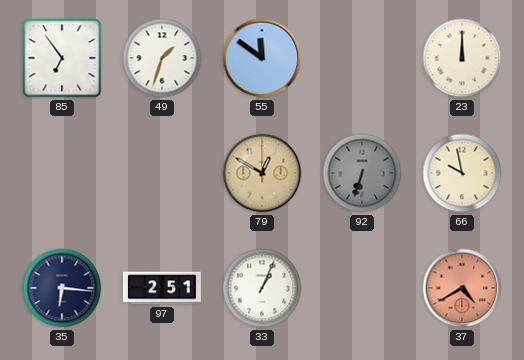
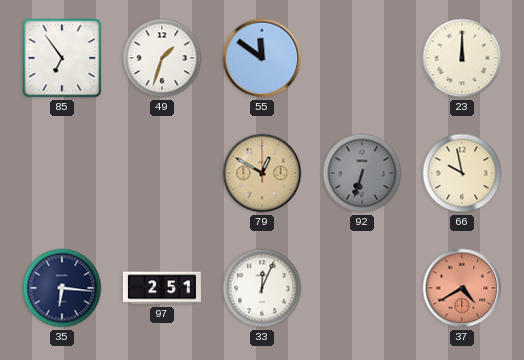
33: 1:04 -> 12:04
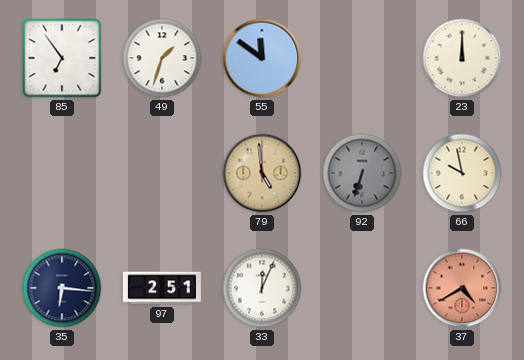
79: 12:50 -> 4:59
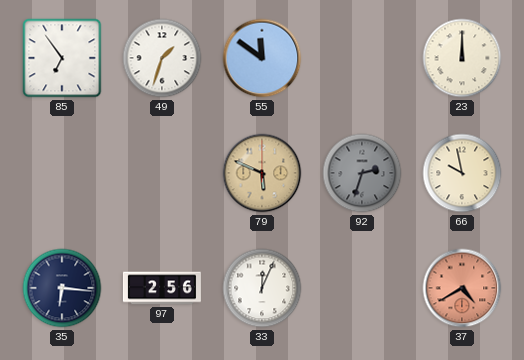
79: 4:59 -> 5:49
92: 6:33 -> 2:33
97: 2:51 -> 2:56
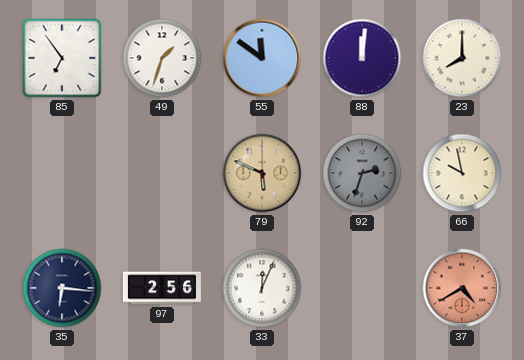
88: none -> 12:01
23: 12:00 -> 8:00
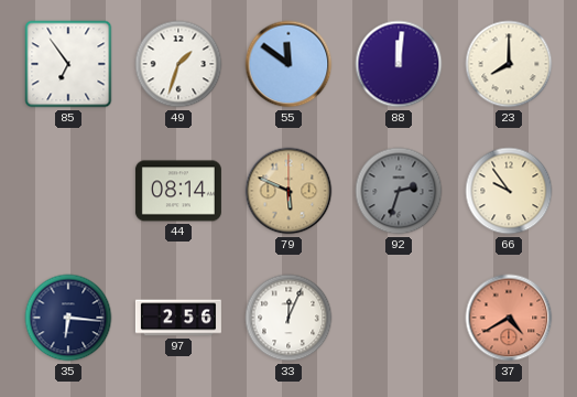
44: none -> 08:14
66: 9:58 -> 9:54
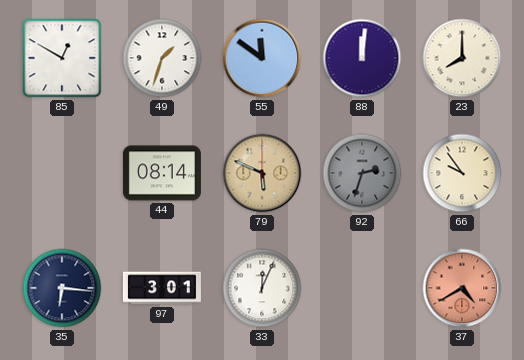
85: 6:54 -> 12:50
97: 2:56 -> 3:01
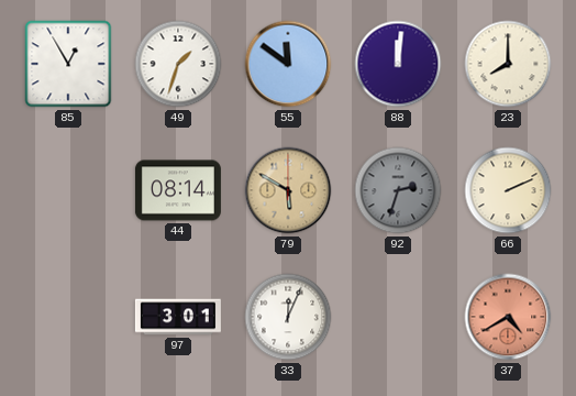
85: 12:50 -> 12:55
79: 5:49 -> 5:50
66: 9:54 -> 2:11
35: 6:16 -> none
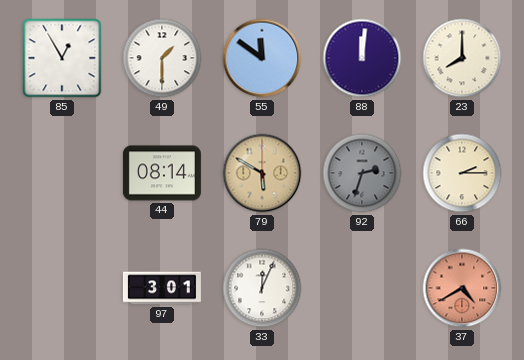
49: 1:33 -> 1:30
66: 2:11 -> 2:15
